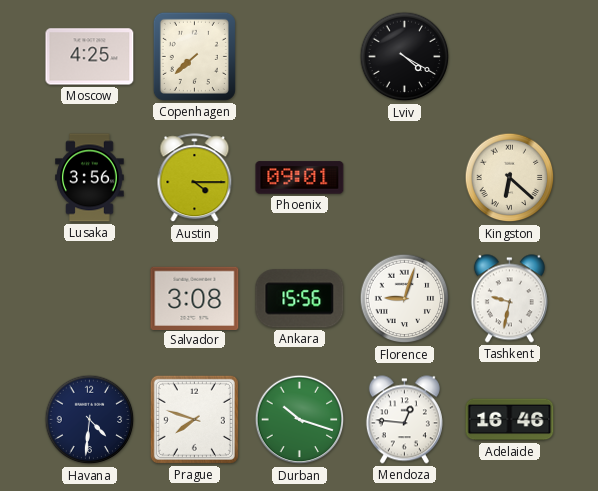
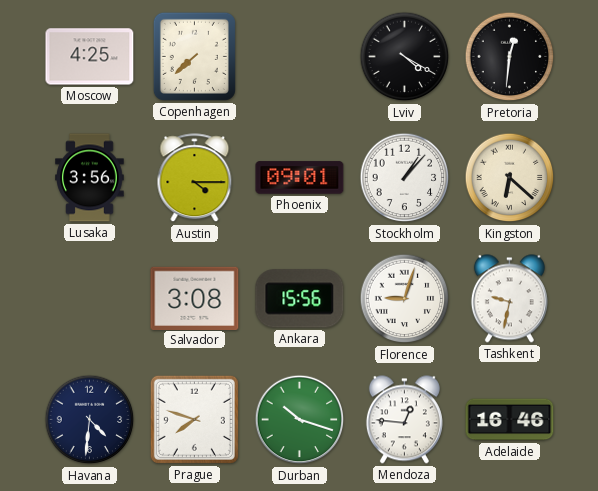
Pretoria: none -> 12:31
Stockholm: none -> 1:07
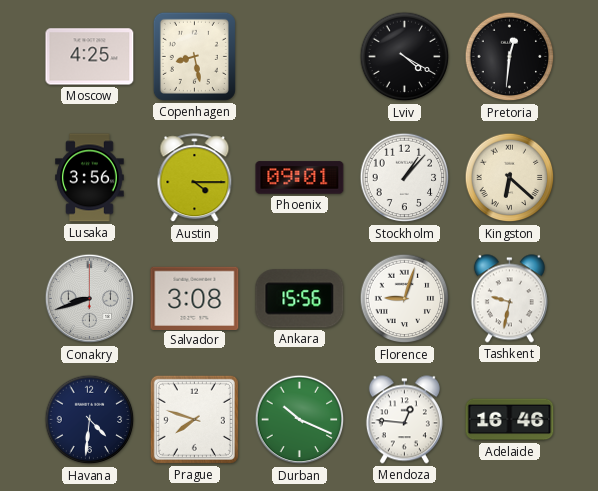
Copenhagen: 7:38 -> 8:28
Conakry: none -> 8:42
Durban: 10:18 -> 10:19
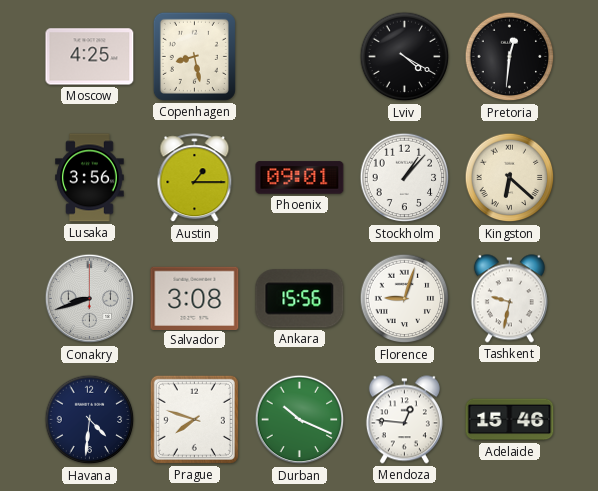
Austin: 4:15 -> 1:15
Adelaide: 16:46 -> 15:46
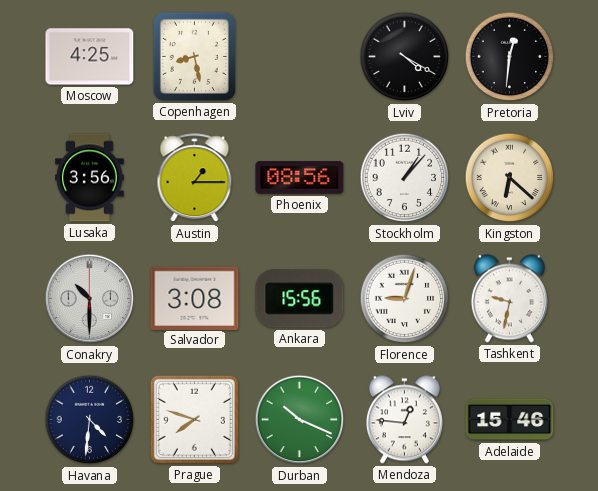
Phoenix: 09:01 -> 08:56
Conakry: 8:42 -> 10:30
